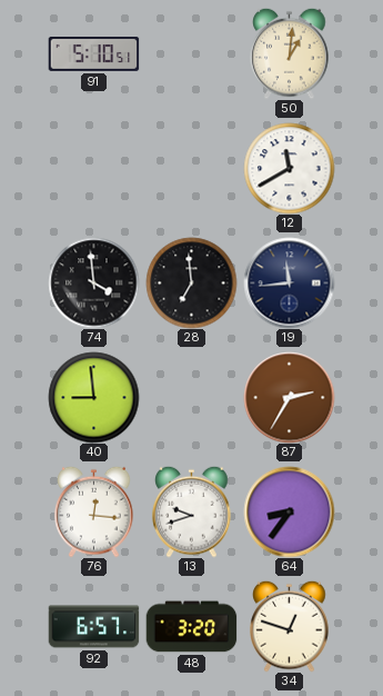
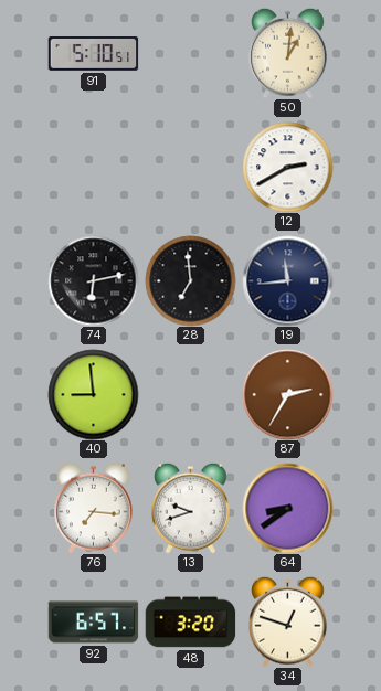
12: 11:40 -> 2:40
74: 3:59 -> 6:13
76: 12:16 -> 7:16
64: 8:36 -> 8:39
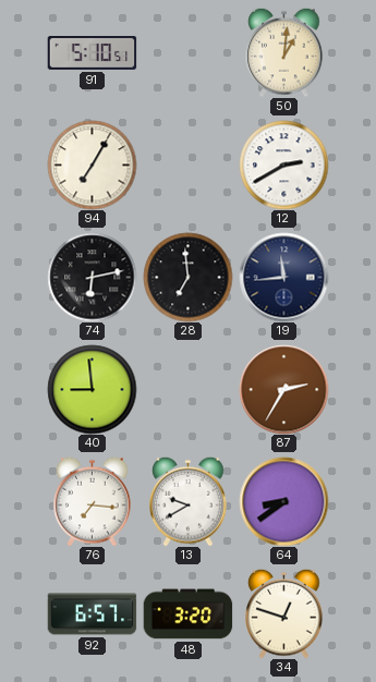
94: none -> 7:05
13: 9:42 -> 9:40
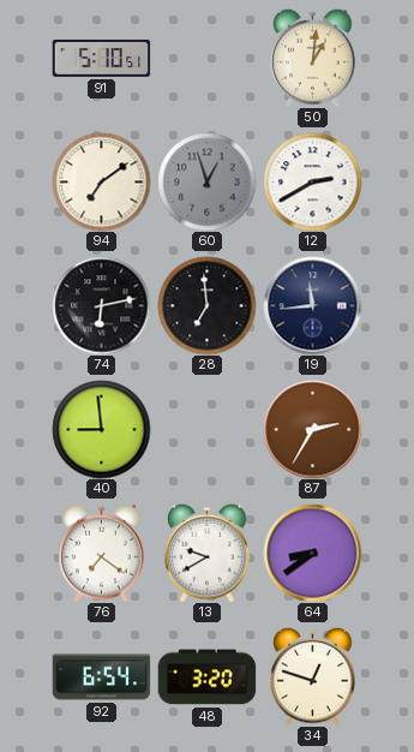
94: 7:05 -> 7:09
60: none -> 12:57
76: 7:16 -> 7:21
92: 6:57 -> 6:54
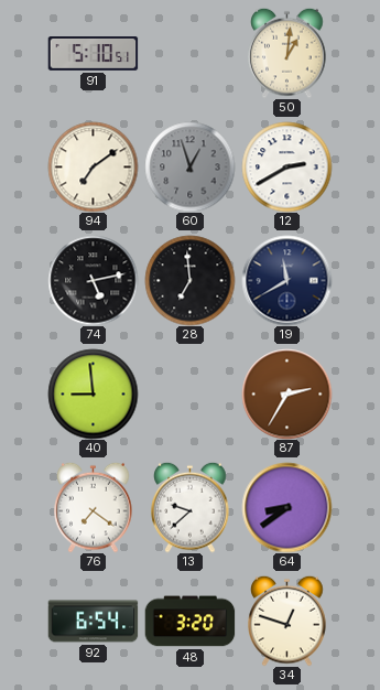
74: 6:13 -> 5:13
19: 11:44 -> 11:40
13: 9:40 -> 9:38
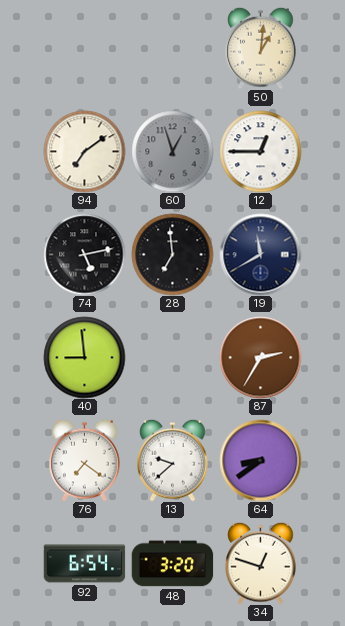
91: 5:10 -> none
12: 2:40 -> 12:45
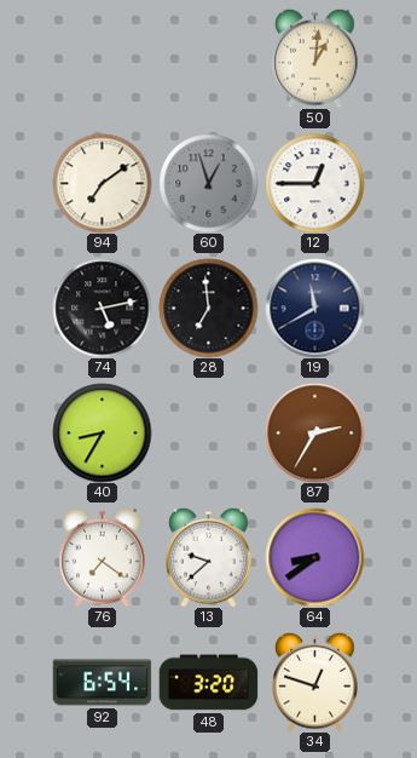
40: 8:59 -> 8:35
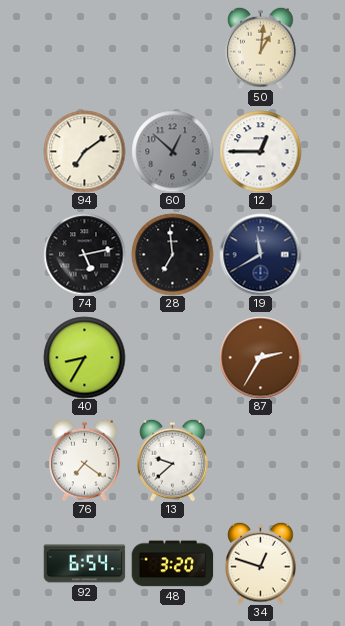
60: 12:57 -> 12:52
64: 8:39 -> none
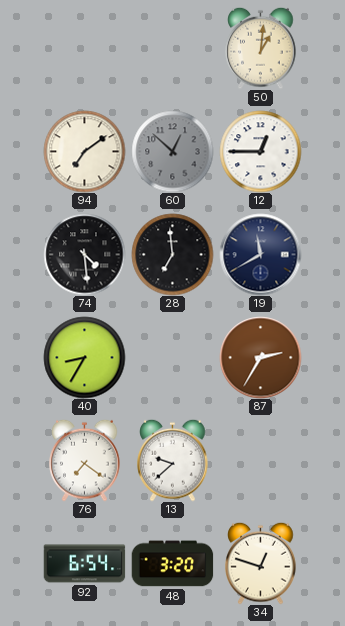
74: 5:13 -> 4:29
